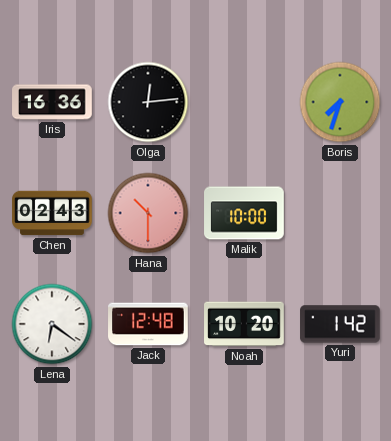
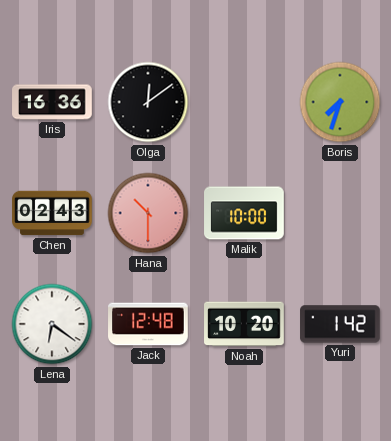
Olga: 12:14 -> 12:09
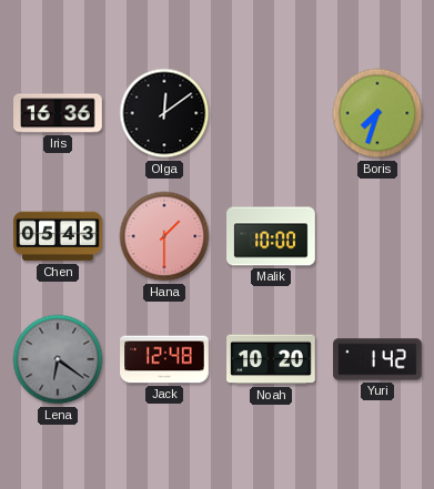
Chen: 02:43 -> 05:43
Hana: 10:30 -> 1:30
Lena dial: white -> grey
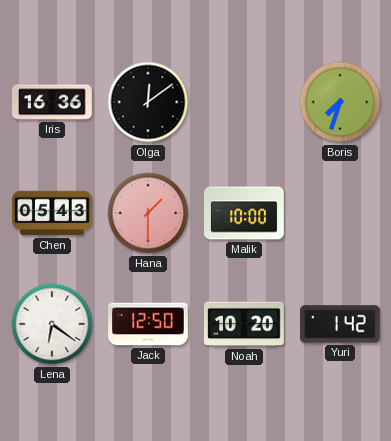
Lena dial: grey -> white
Jack: 12:48 -> 12:50
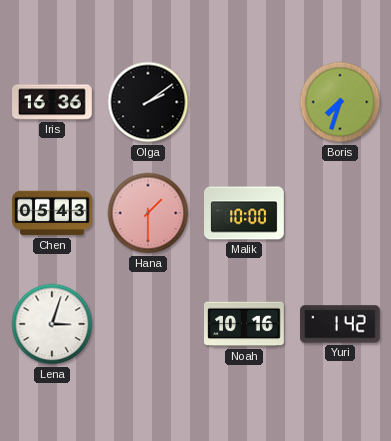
Olga: 12:09 -> 2:09
Lena: 6:21 -> 3:03
Jack: 12:50 -> none
Noah: 10:20 -> 10:16
